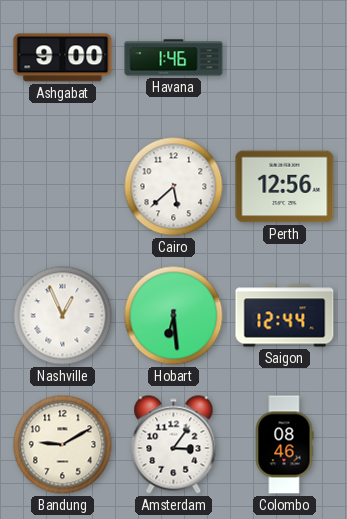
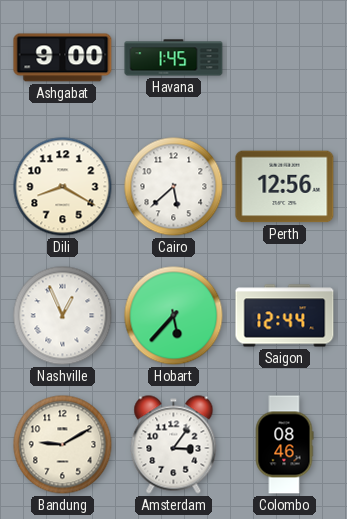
Havana: 1:46 -> 1:45
Dili: none -> 8:20
Hobart: 6:29 -> 5:37
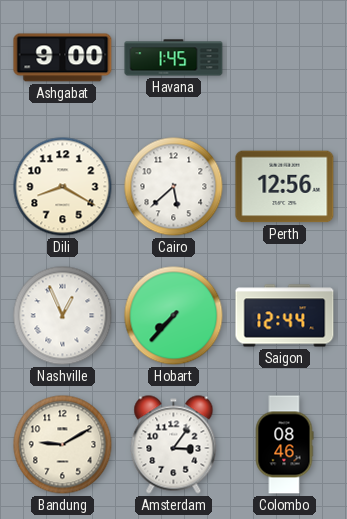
Hobart: 5:37 -> 7:37
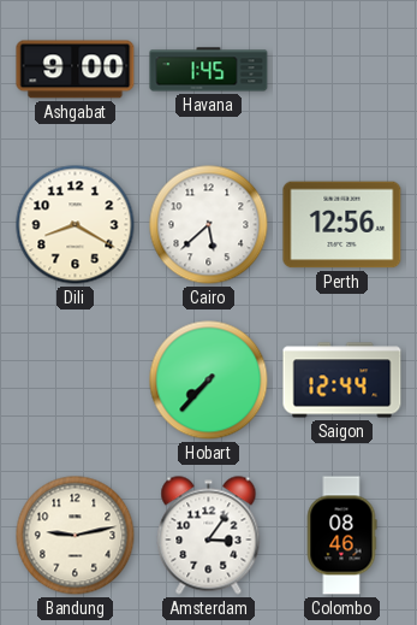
Nashville: 12:56 -> none
Bandung: 9:10 -> 9:13
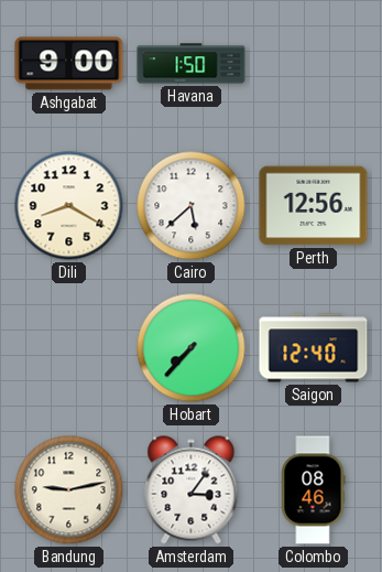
Havana: 1:45 -> 1:50
Saigon: 12:44 -> 12:40
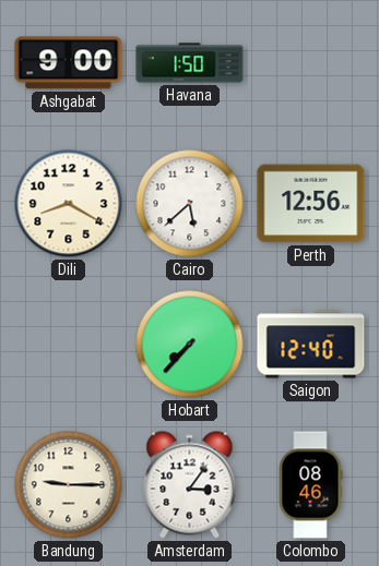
Bandung: 9:13 -> 9:15
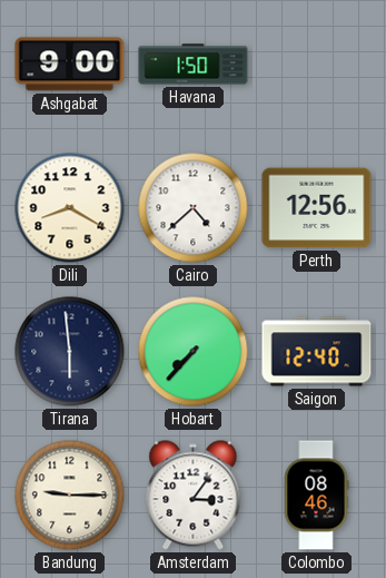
Cairo: 5:38 -> 4:38
Tirana: none -> 5:59
